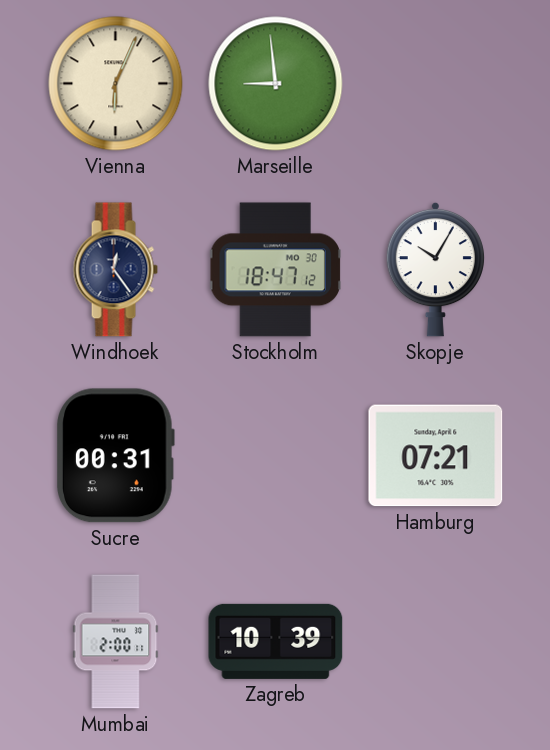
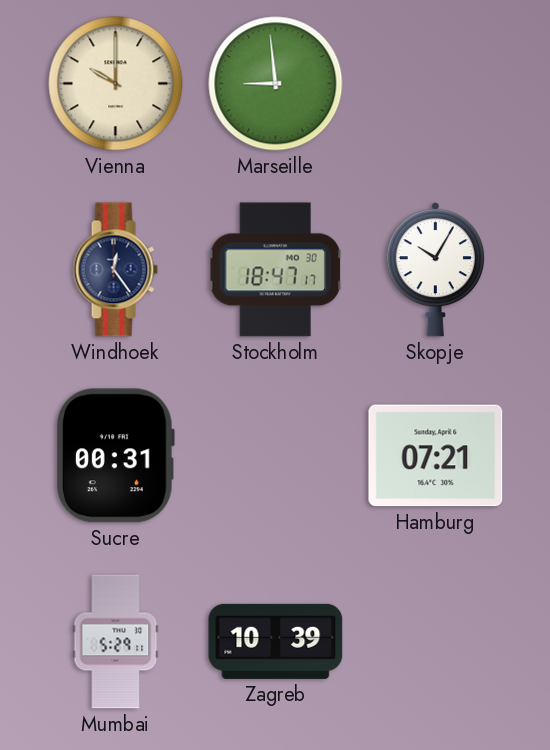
Vienna: 6:04 -> 10:00
Stockholm: 18:47:12 -> 18:47:17
Mumbai: 2:00 -> 5:29
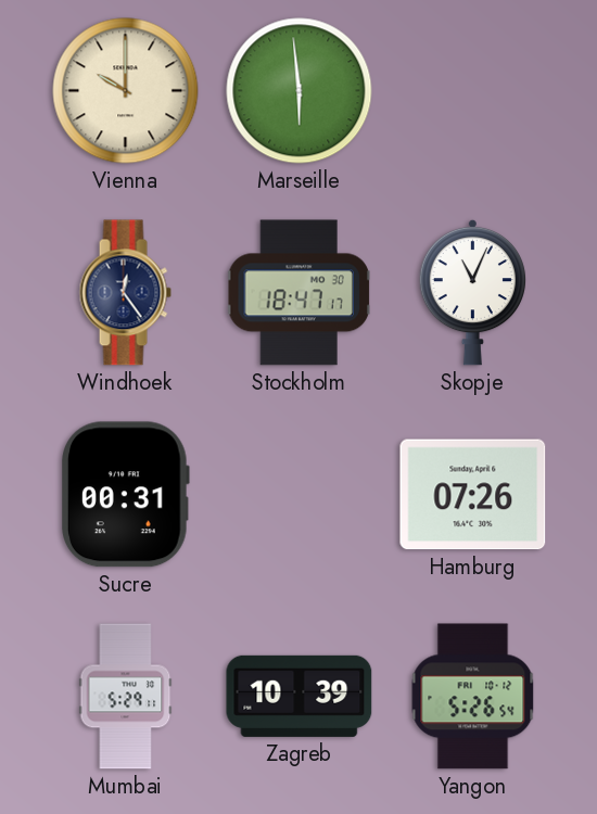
Marseille: 8:59 -> 5:59
Skopje: 10:05 -> 11:04
Hamburg: 07:21 -> 07:26
Yangon: none -> 5:26
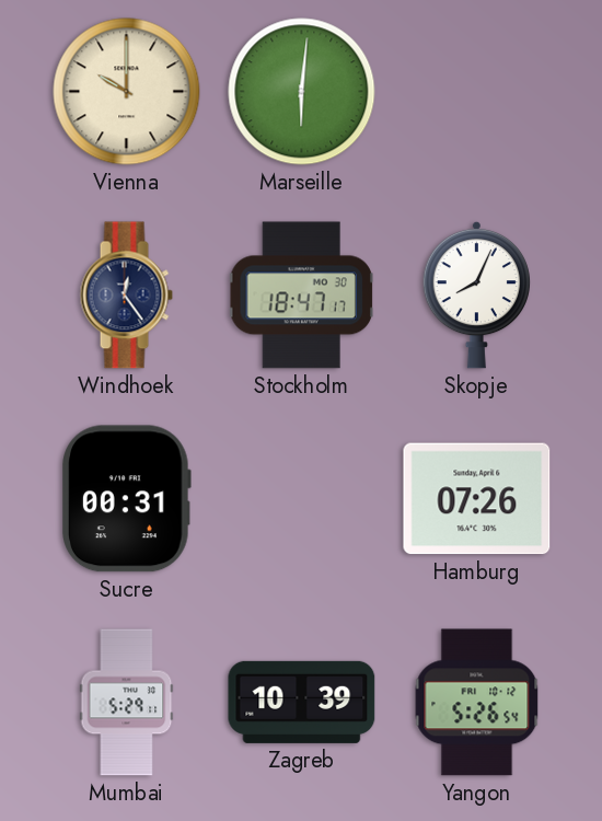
Marseille: 5:59 -> 6:01
Skopje: 11:04 -> 8:04
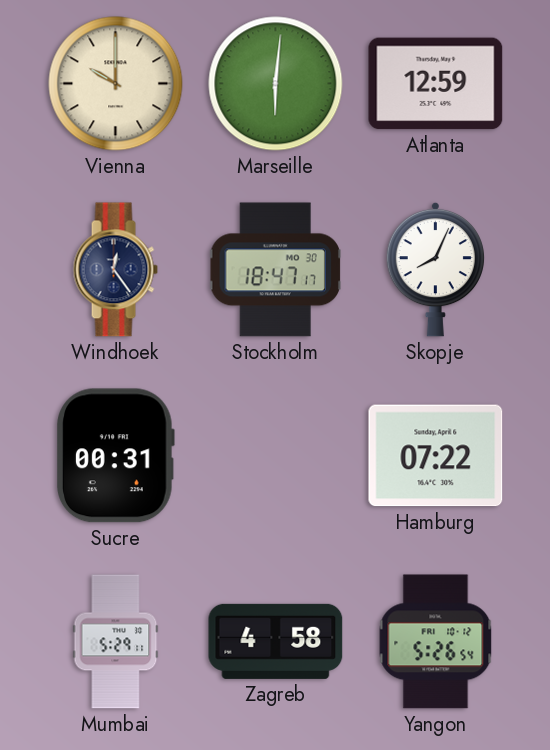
Atlanta: none -> 12:59
Hamburg: 07:26 -> 07:22
Zagreb: 10:39 -> 4:58
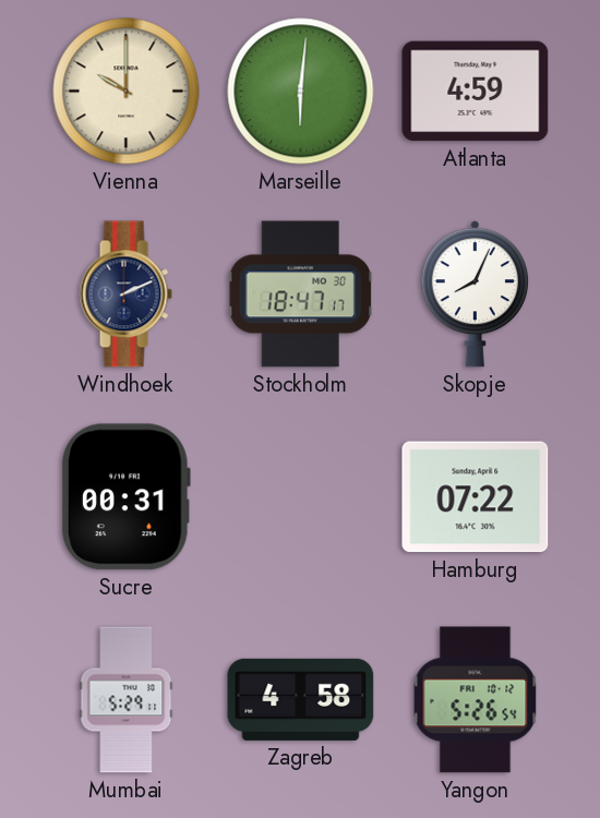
Atlanta: 12:59 -> 4:59
Windhoek: 12:24 -> 2:11
